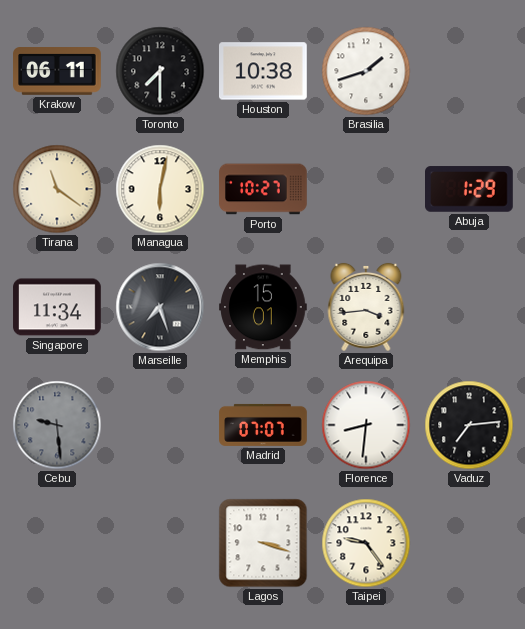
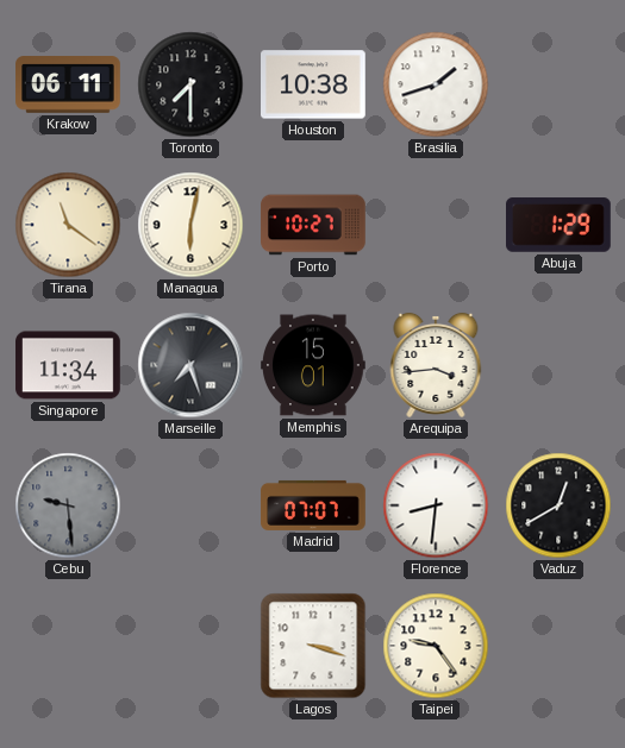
Vaduz: 7:14 -> 12:40
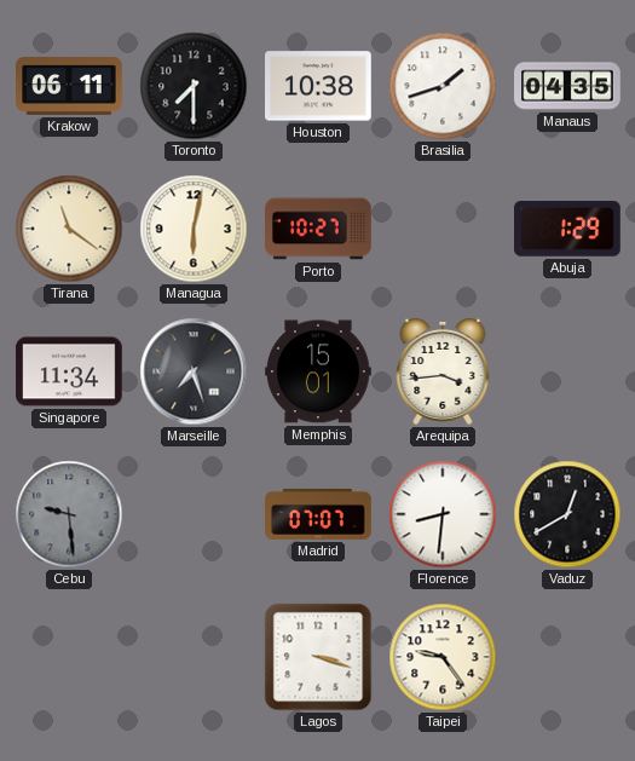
Manaus: none -> 04:35
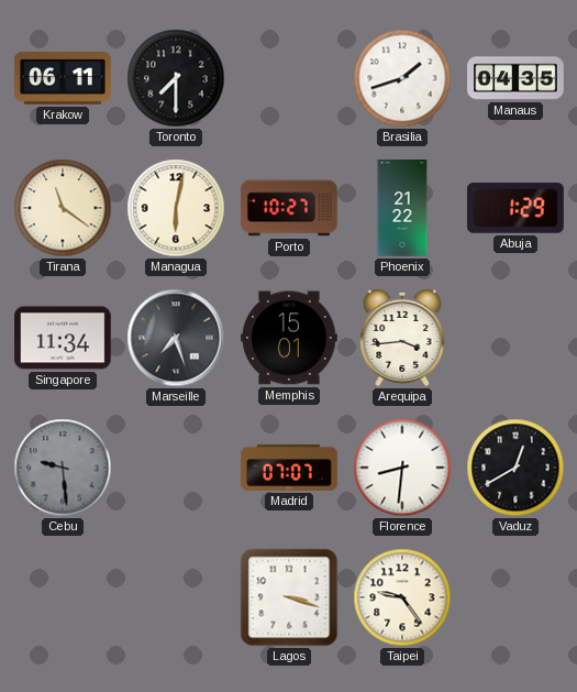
Houston: 10:38 -> none
Phoenix: none -> 21:22
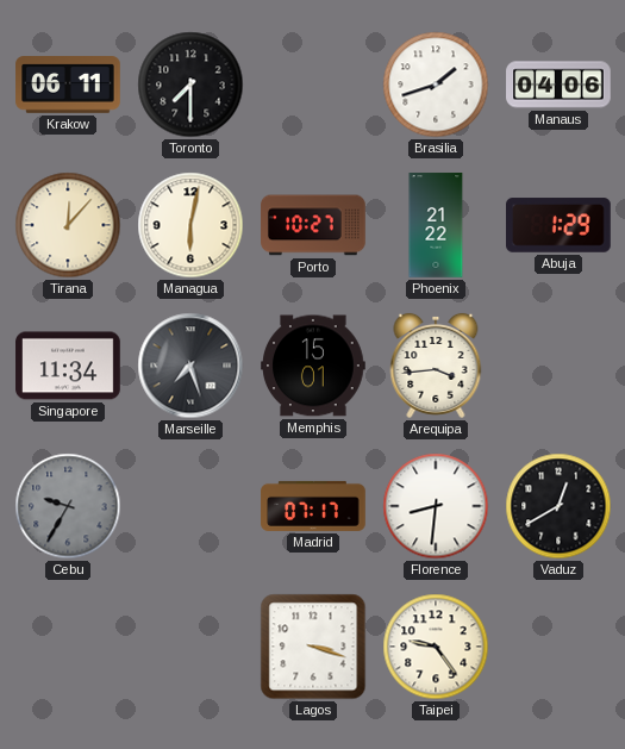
Manaus: 04:35 -> 04:06
Tirana: 11:21 -> 12:07
Cebu: 9:29 -> 9:35
Madrid: 07:07 -> 07:17
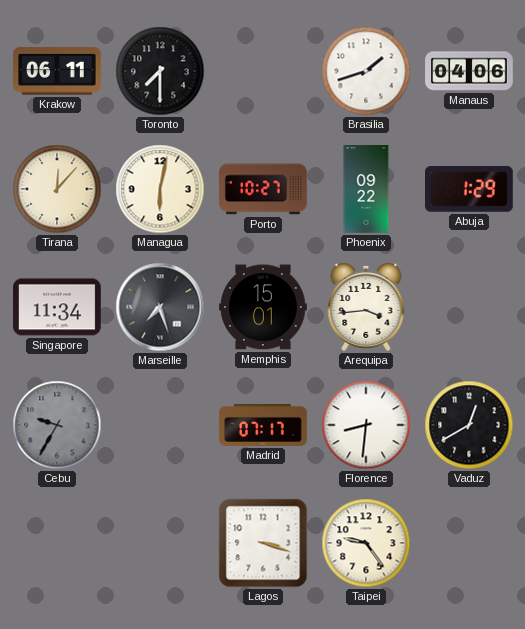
Phoenix: 21:22 -> 09:22
